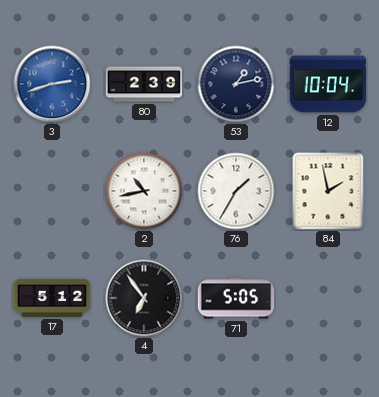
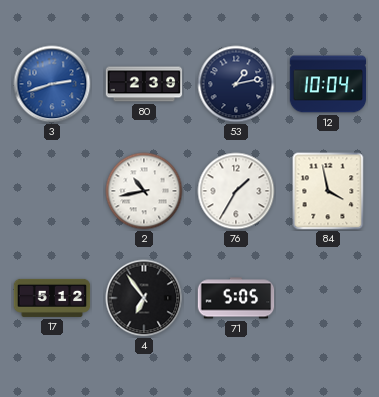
84: 1:58 -> 3:58
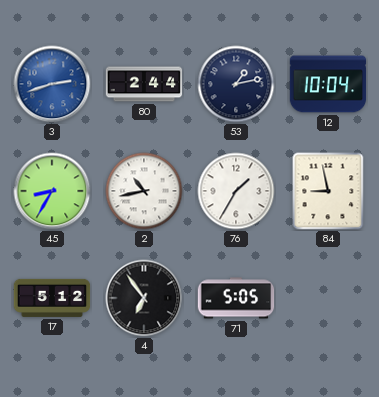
80: 2:39 -> 2:44
45: none -> 8:35
84: 3:58 -> 8:58
